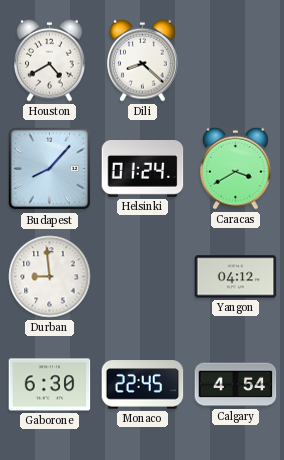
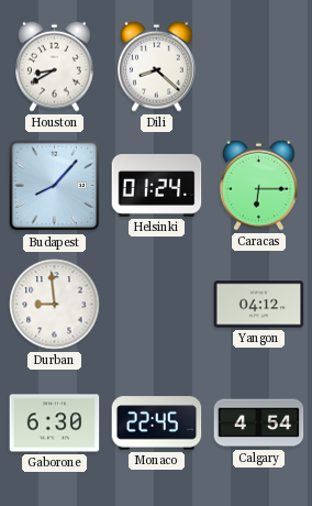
Houston: 4:40 -> 8:40
Caracas: 3:40 -> 6:15
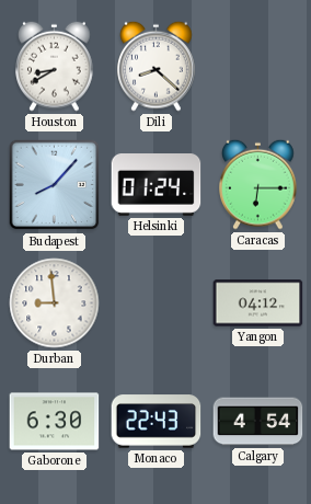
Monaco: 22:45 -> 22:43
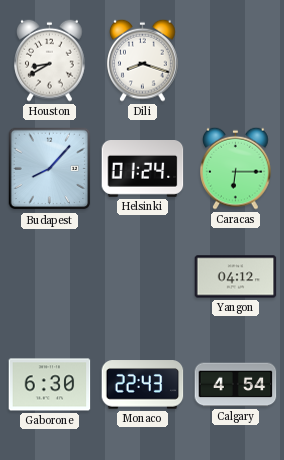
Dili: 8:22 -> 8:18
Durban: 8:59 -> none
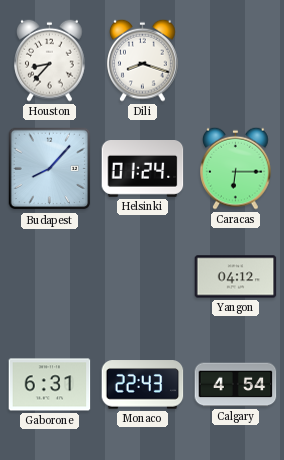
Houston: 8:40 -> 8:37
Gaborone: 6:30 -> 6:31
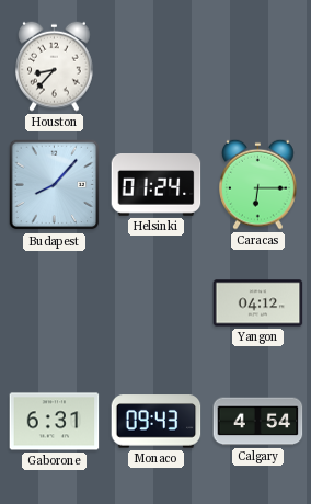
Dili: 8:18 -> none
Monaco: 22:43 -> 09:43
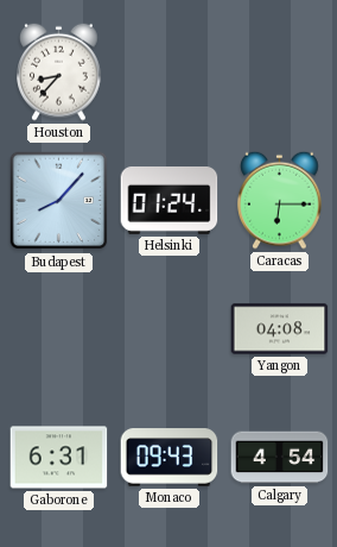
Yangon: 04:12 -> 04:08
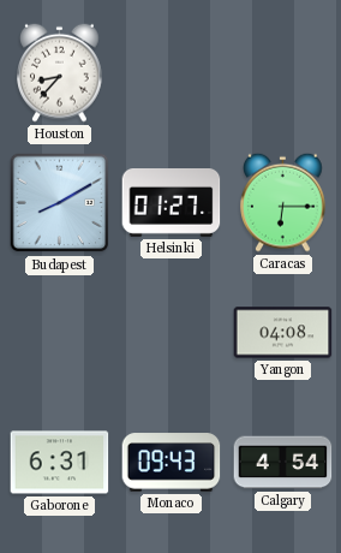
Budapest: 8:07 -> 8:10
Helsinki: 01:24 -> 01:27
